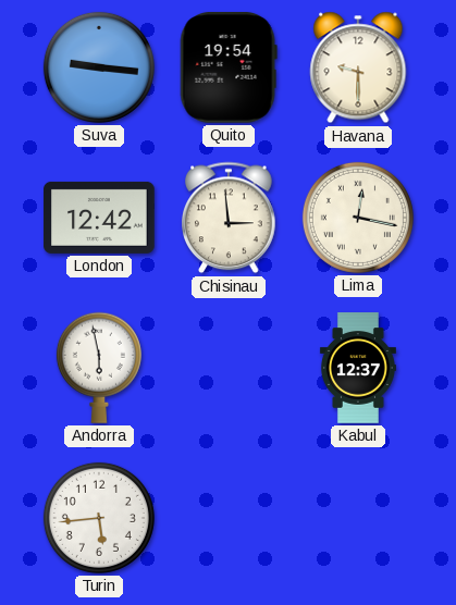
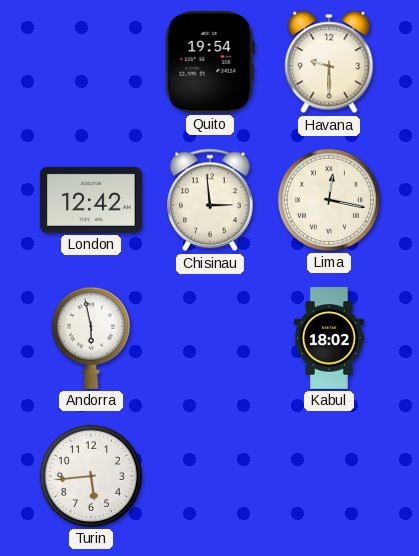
Suva: 9:16 -> none
Kabul: 12:37 -> 18:02
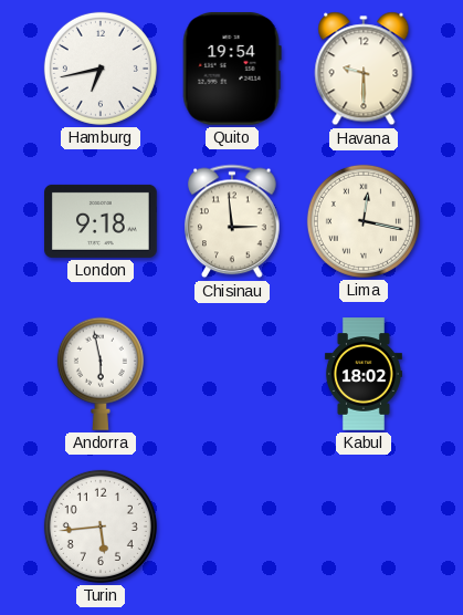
Hamburg: none -> 6:43
London: 12:42 -> 9:18
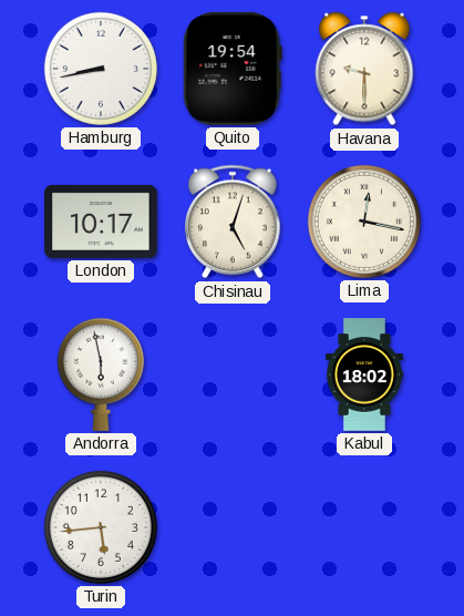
Hamburg: 6:43 -> 8:43
London: 9:18 -> 10:17
Chisinau: 2:59 -> 5:03
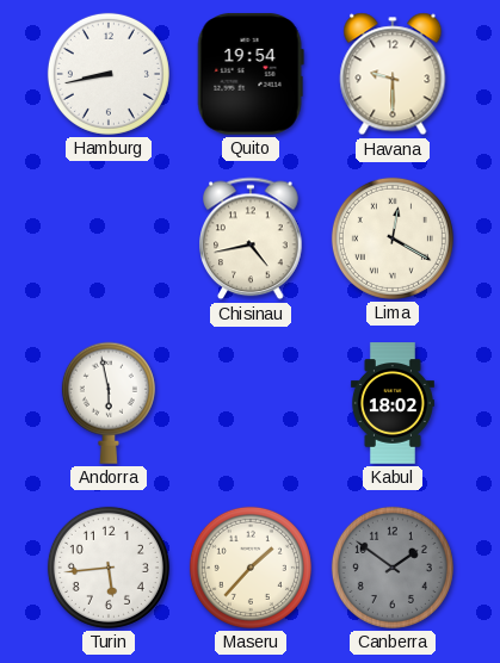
London: 10:17 -> none
Chisinau: 5:03 -> 4:43
Lima: 12:17 -> 12:20
Maseru: none -> 1:37
Canberra: none -> 1:51
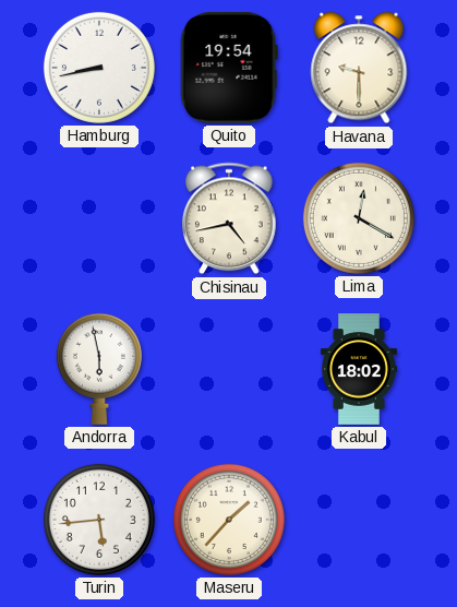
Canberra: 1:51 -> none
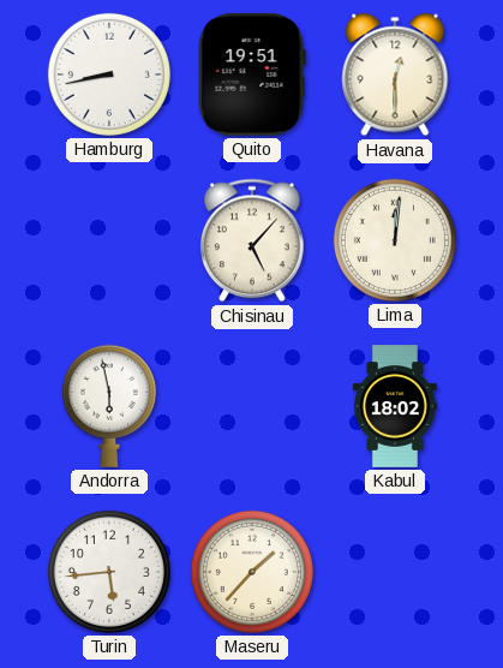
Quito: 19:54 -> 19:51
Havana: 9:30 -> 12:30
Chisinau: 4:43 -> 5:07
Lima: 12:20 -> 12:01
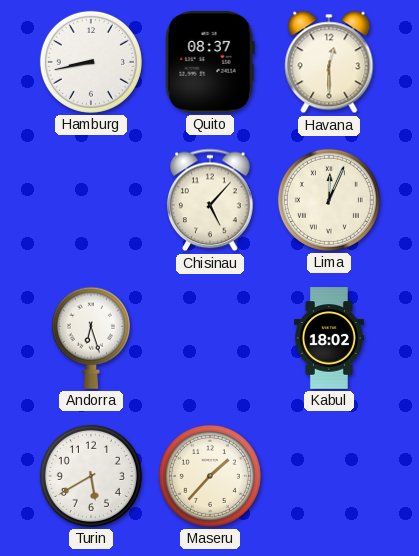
Quito: 19:51 -> 08:37
Lima: 12:01 -> 12:04
Andorra: 5:58 -> 6:27
Turin: 5:44 -> 5:40
